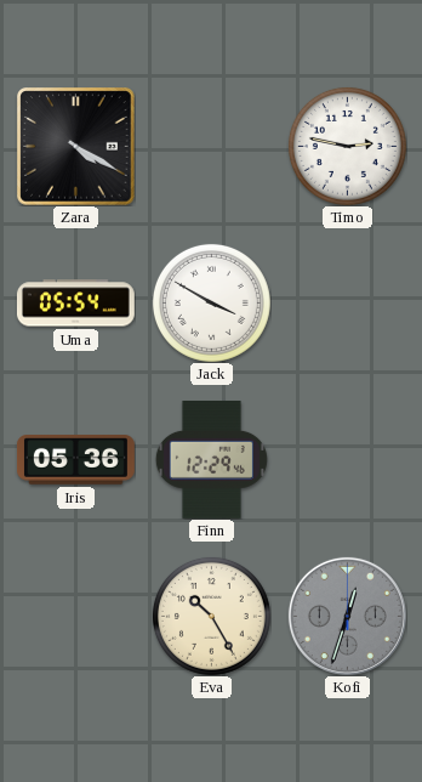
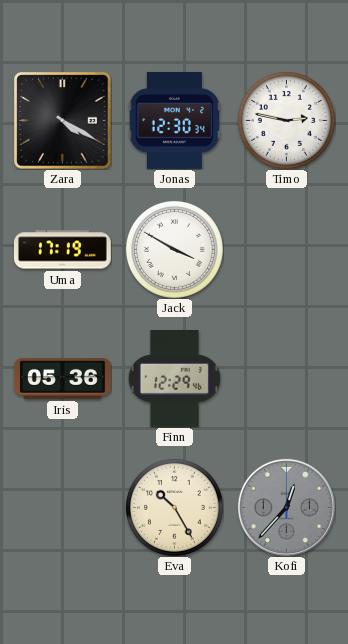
Jonas: none -> 12:30
Uma: 05:54 -> 17:19
Kofi: 12:33 -> 12:37
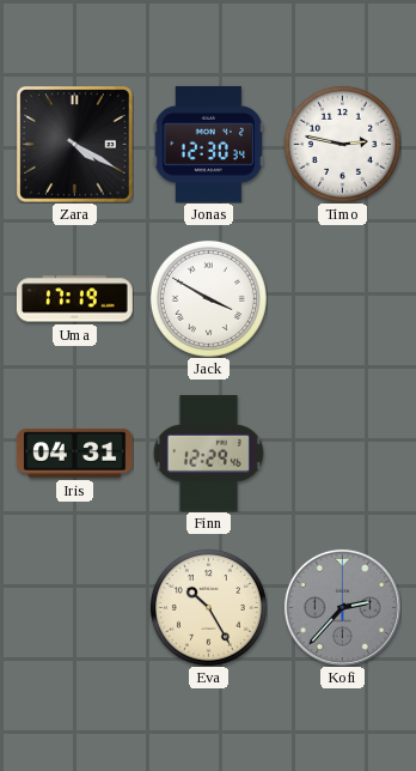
Iris: 05:36 -> 04:31
Kofi: 12:37 -> 2:37
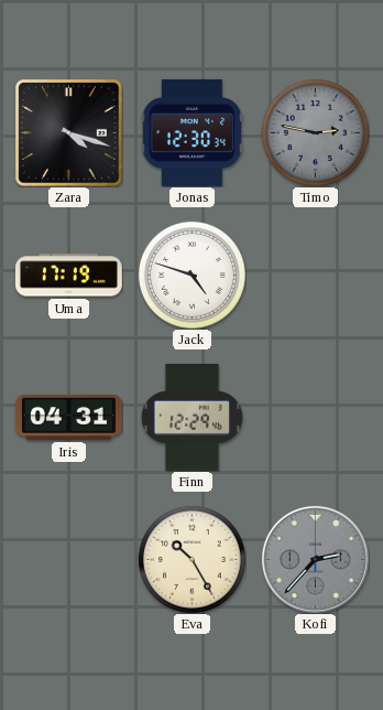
Zara: 4:20 -> 4:18
Timo dial: white -> grey
Jack: 3:50 -> 4:48
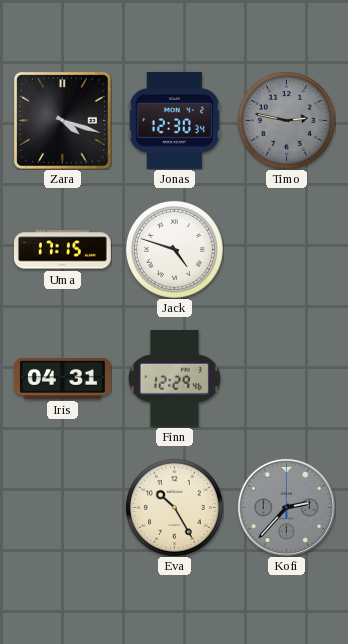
Uma: 17:19 -> 17:15
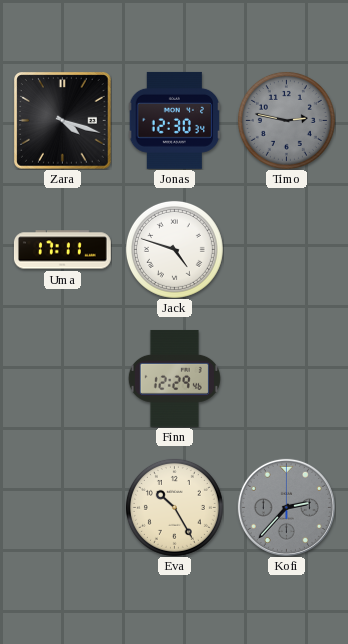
Uma: 17:15 -> 17:11
Iris: 04:31 -> none
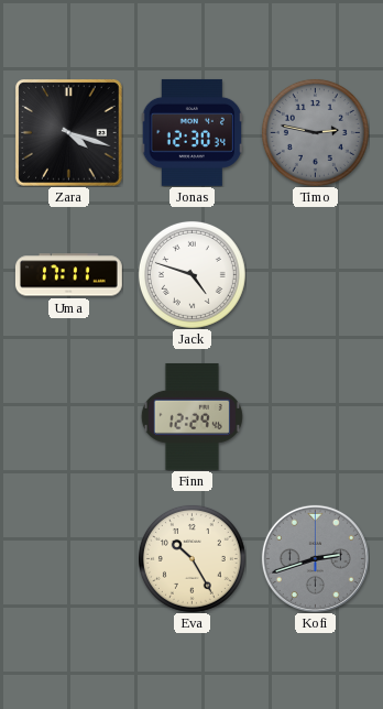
Kofi: 2:37 -> 2:42
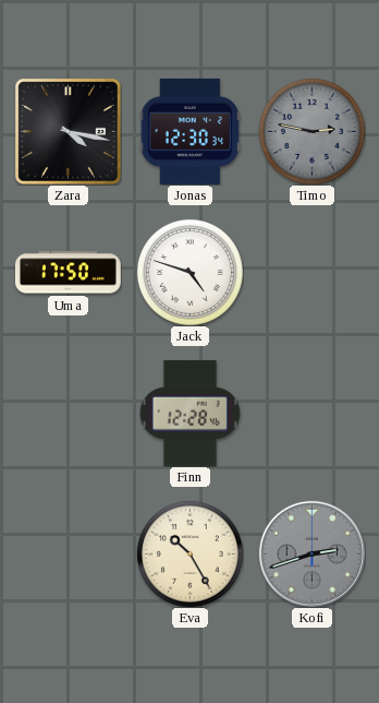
Zara: 4:18 -> 4:17
Uma: 17:11 -> 17:50
Finn: 12:29 -> 12:28
